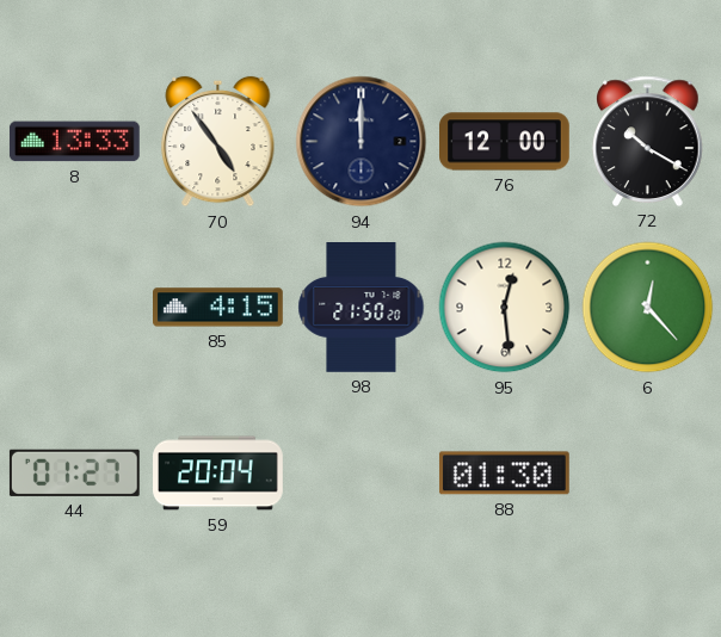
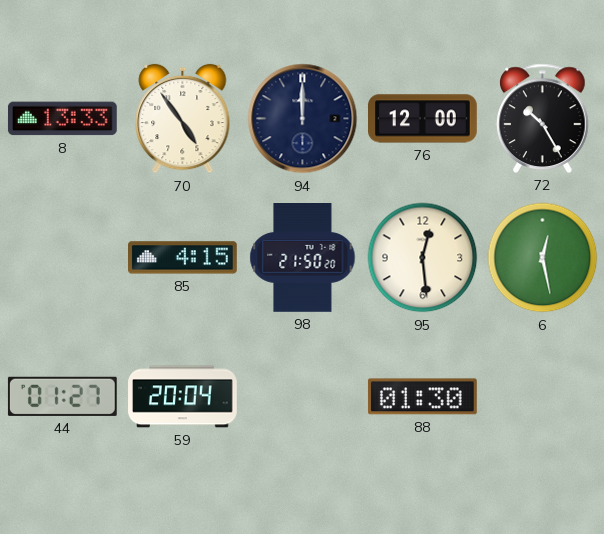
72: 10:20 -> 10:25
6: 12:23 -> 12:28
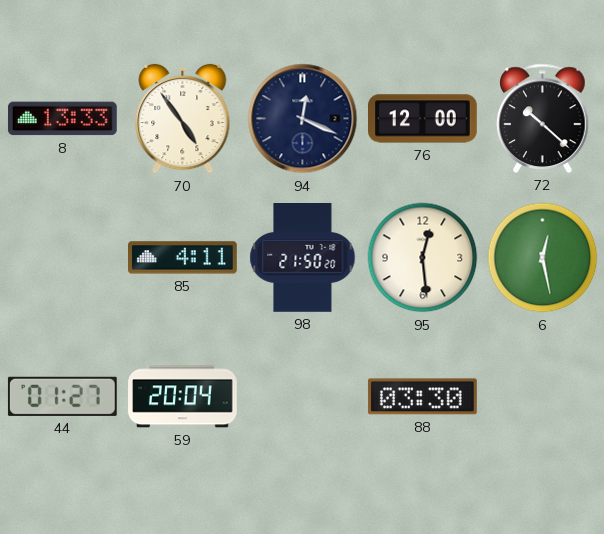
94: 12:00 -> 12:19
72: 10:25 -> 10:22
85: 4:15 -> 4:11
88: 01:30 -> 03:30
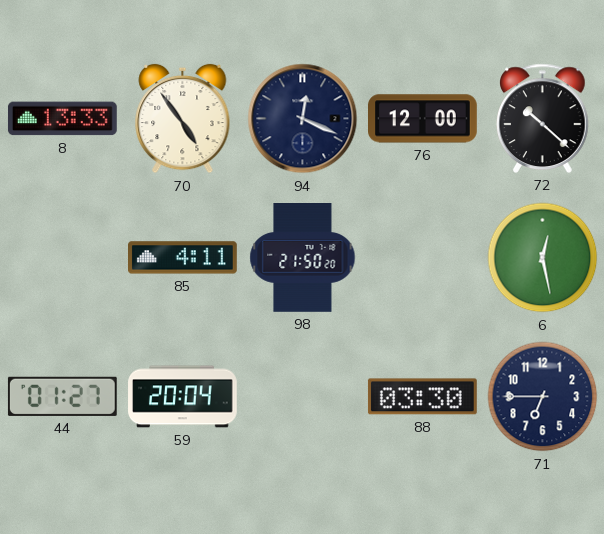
95: 12:29 -> none
71: none -> 6:45
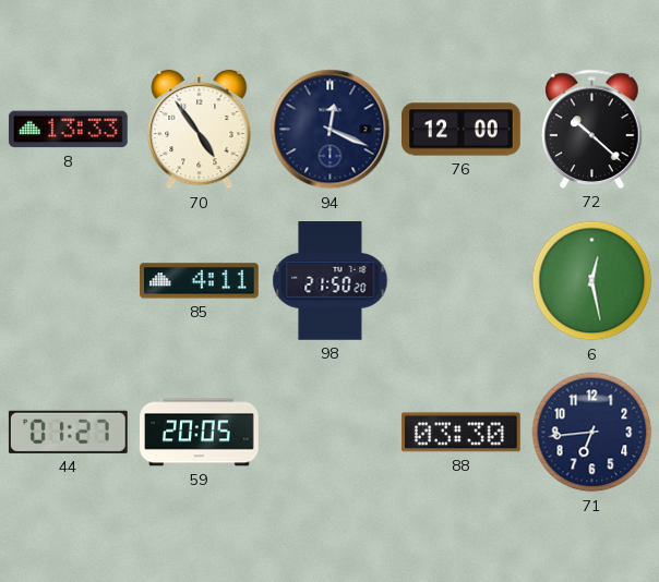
59: 20:04 -> 20:05
71: 6:45 -> 6:44
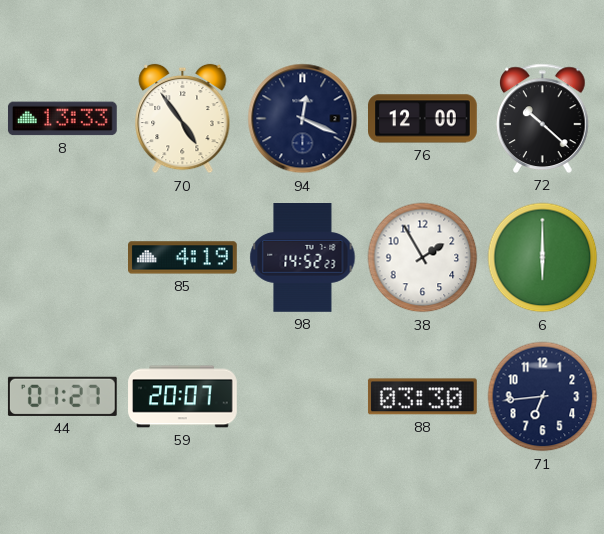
85: 4:11 -> 4:19
98: 21:50 -> 14:52
38: none -> 1:55
6: 12:28 -> 6:00
59: 20:05 -> 20:07
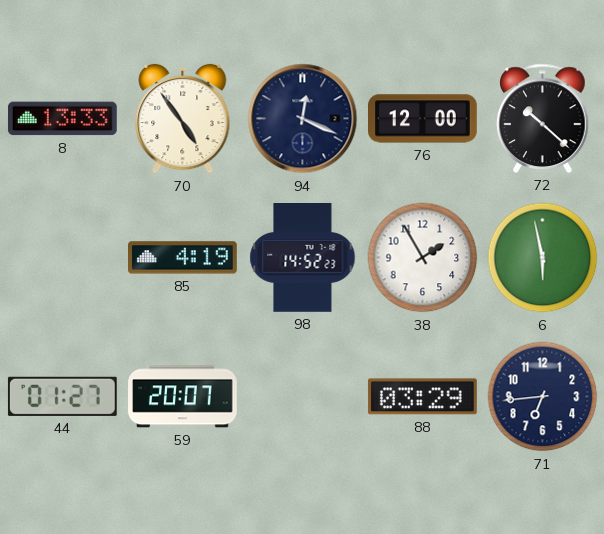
6: 6:00 -> 5:58
88: 03:30 -> 03:29
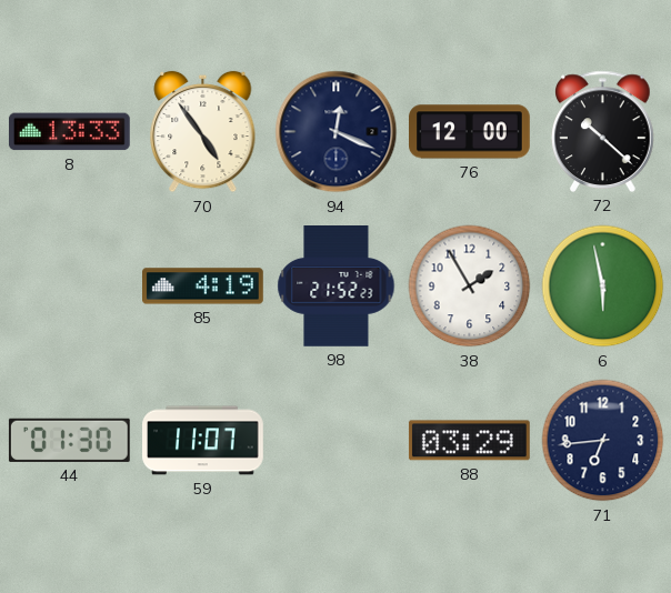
98: 14:52 -> 21:52
44: 01:27 -> 01:30
59: 20:07 -> 11:07
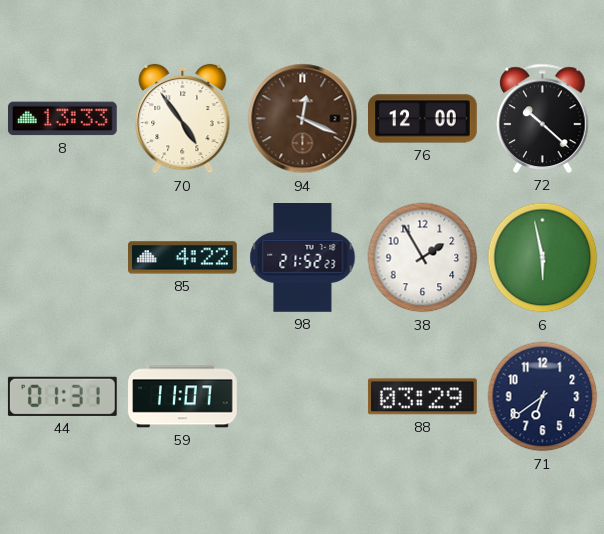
94 dial: navy -> brown
85: 4:19 -> 4:22
44: 01:30 -> 01:31
71: 6:44 -> 6:39
